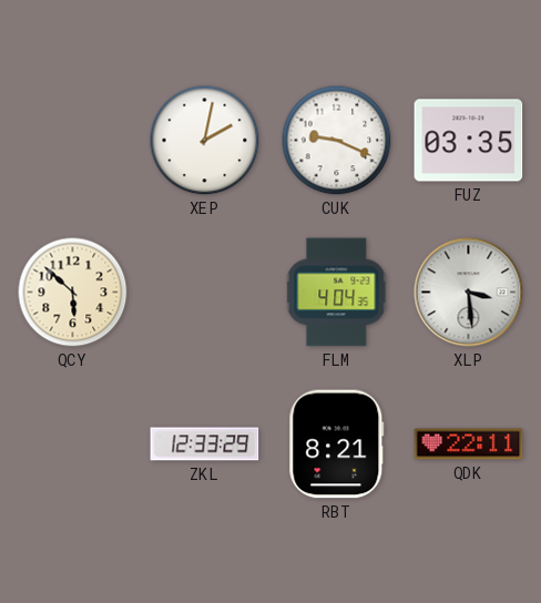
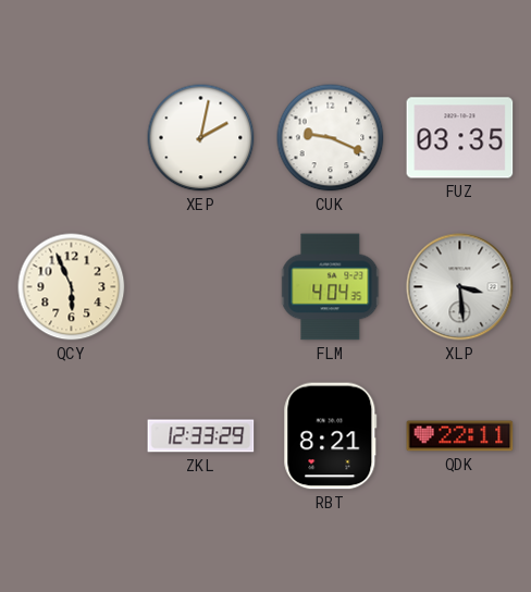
QCY: 5:52 -> 5:56
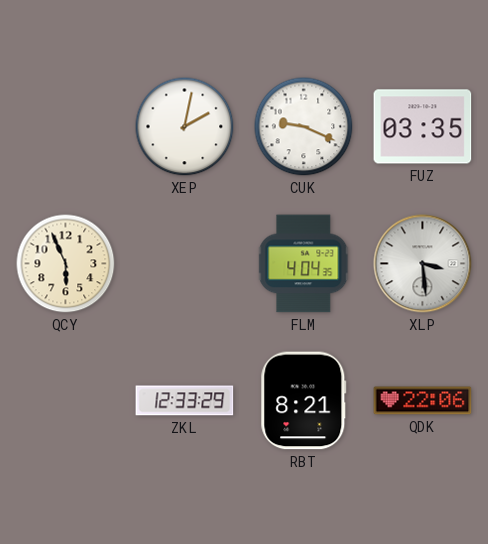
QDK: 22:11 -> 22:06
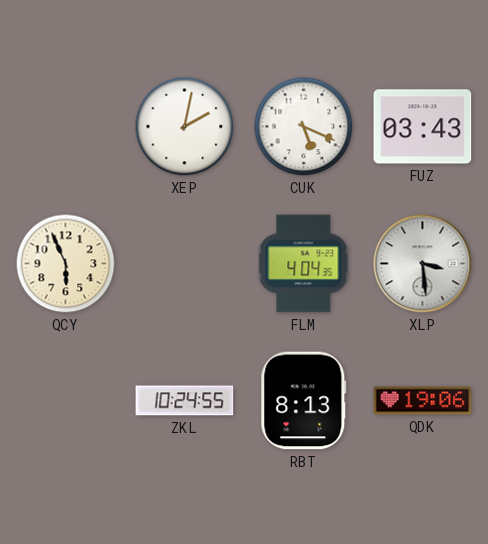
CUK: 9:19 -> 5:19
FUZ: 03:35 -> 03:43
ZKL: 12:33 -> 10:24
RBT: 8:21 -> 8:13
QDK: 22:06 -> 19:06
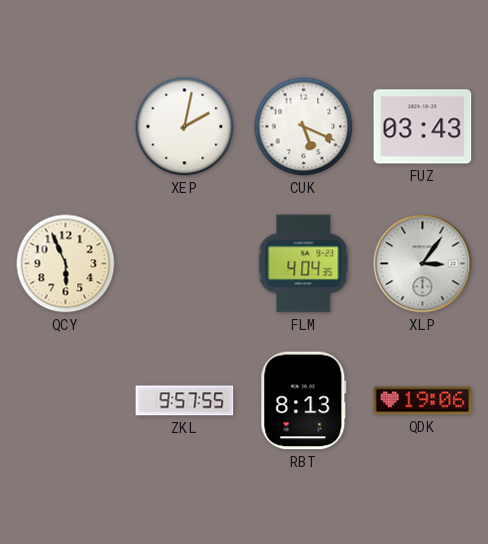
XLP: 3:29 -> 3:06
ZKL: 10:24 -> 9:57
